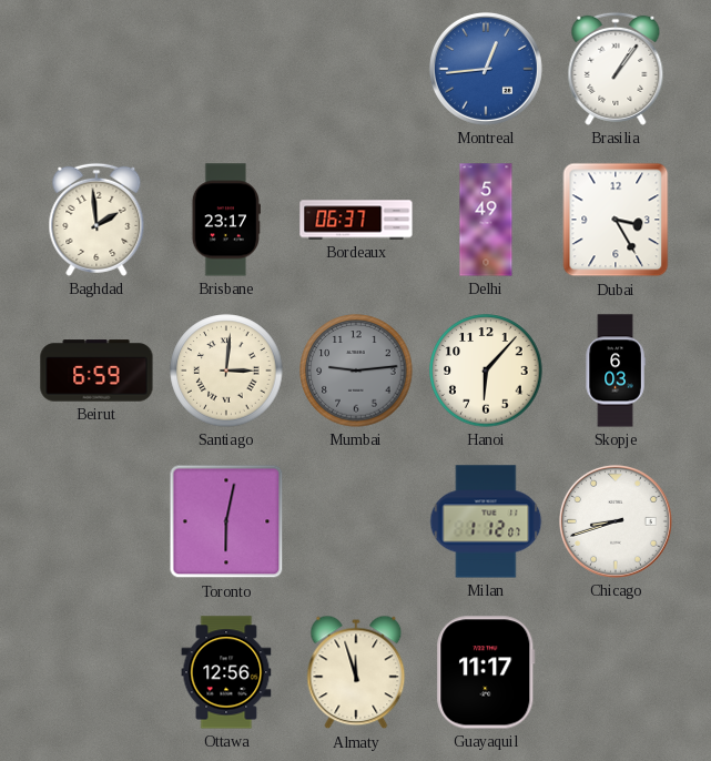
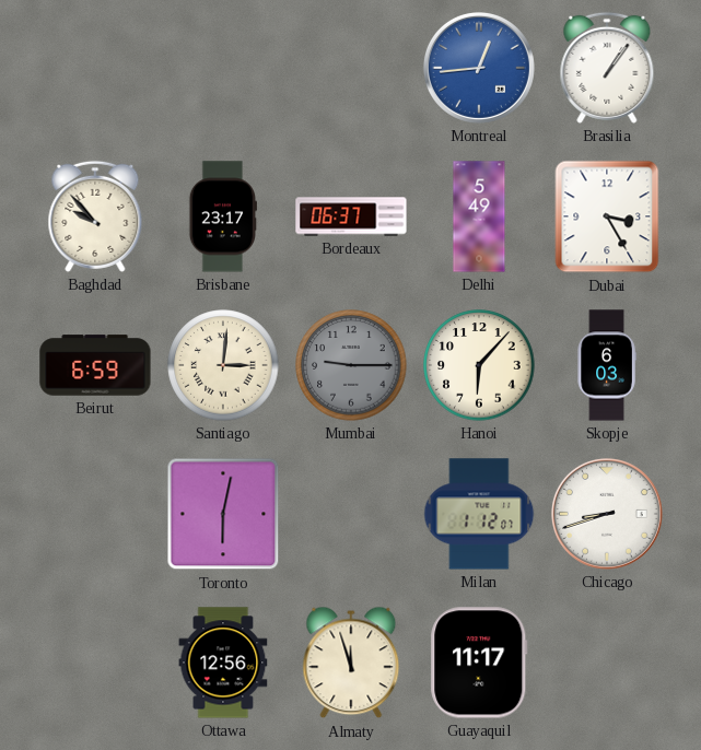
Baghdad: 1:59 -> 9:53
Mumbai: 9:14 -> 9:15
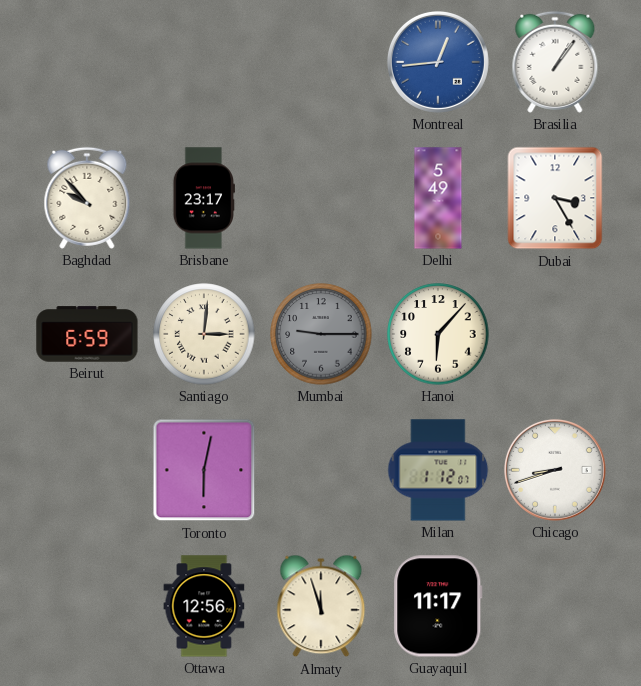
Bordeaux: 06:37 -> none
Skopje: 6:03 -> none
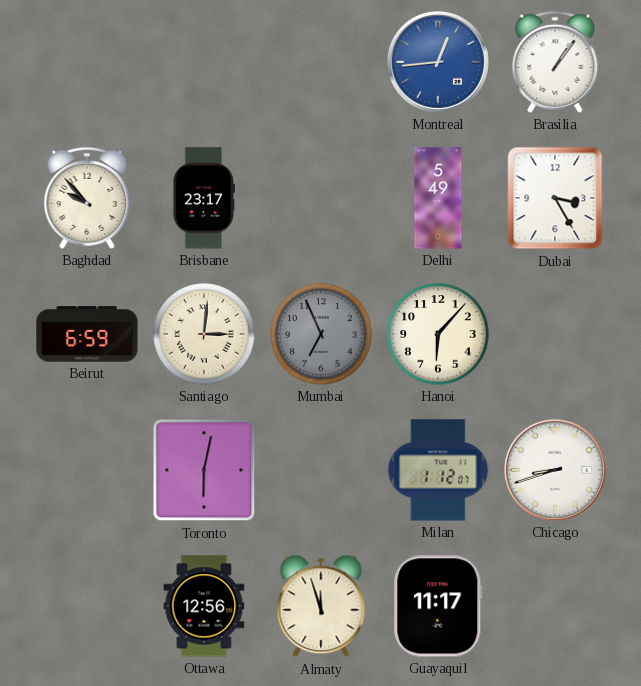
Mumbai: 9:15 -> 6:56
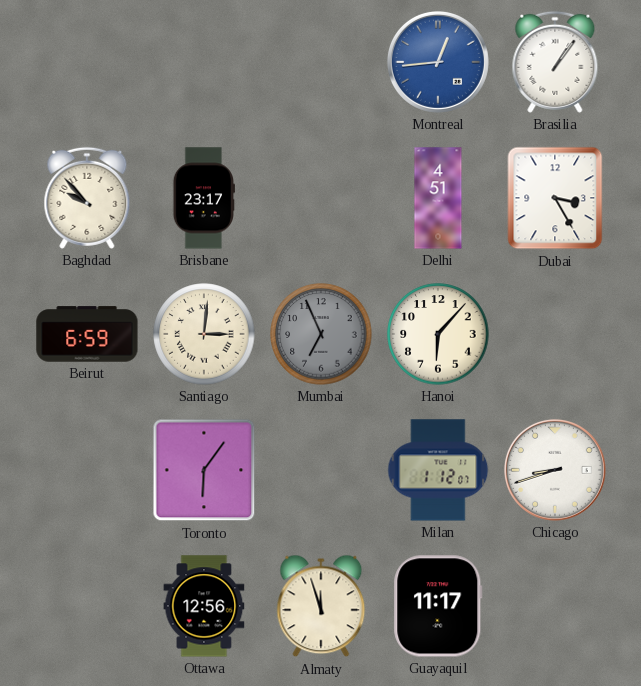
Delhi: 5:49 -> 4:51
Toronto: 6:02 -> 6:06
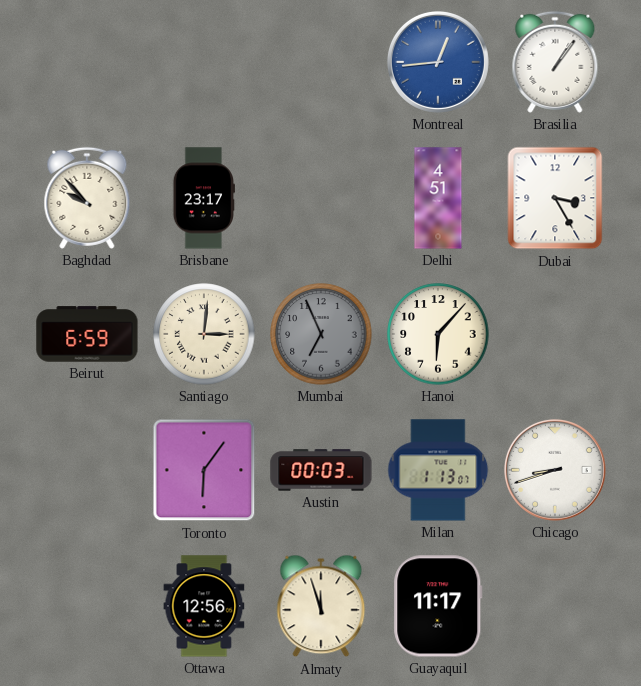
Austin: none -> 00:03
Milan: 1:12 -> 1:13
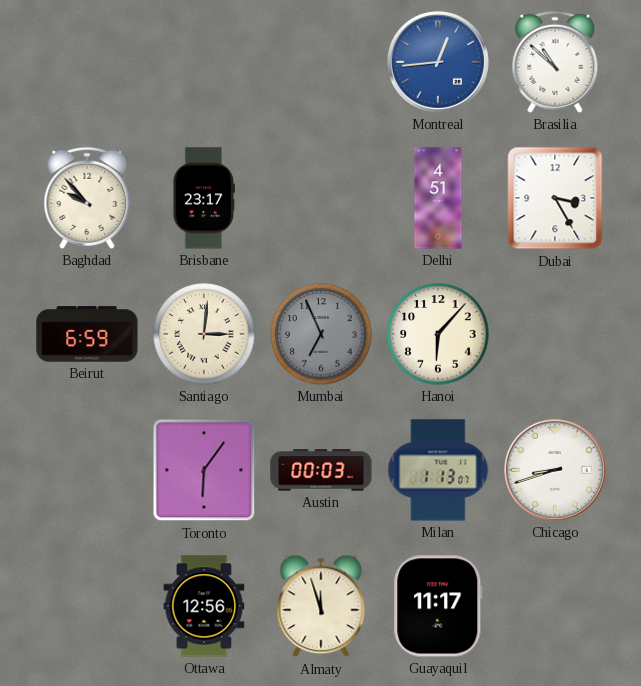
Brasilia: 1:06 -> 10:52
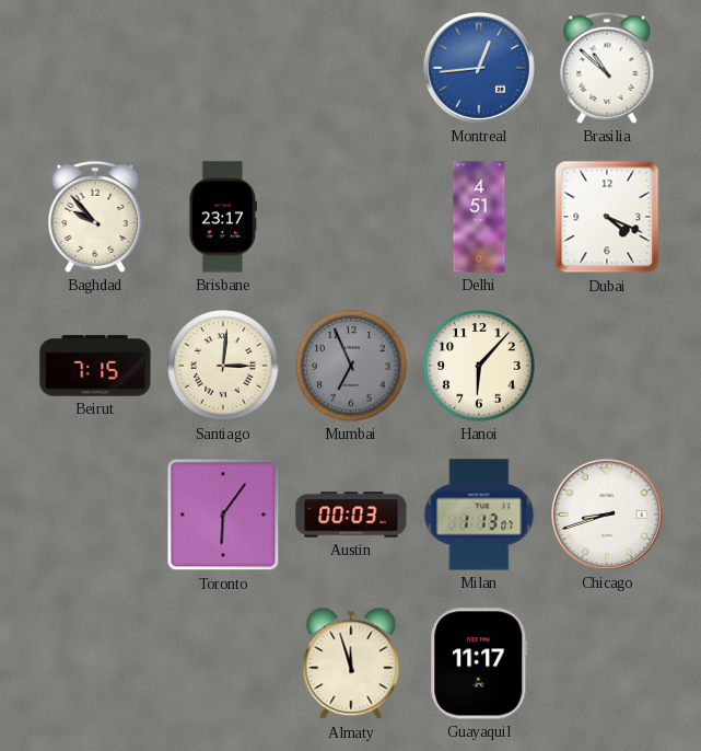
Dubai: 3:25 -> 4:19
Beirut: 6:59 -> 7:15
Ottawa: 12:56 -> none
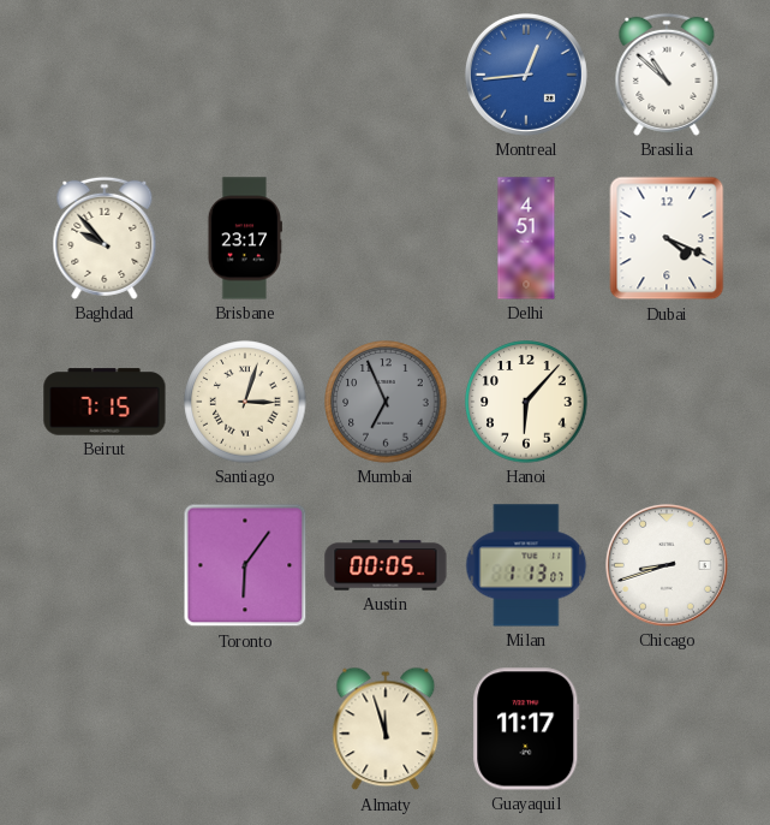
Santiago: 3:01 -> 3:03
Austin: 00:03 -> 00:05
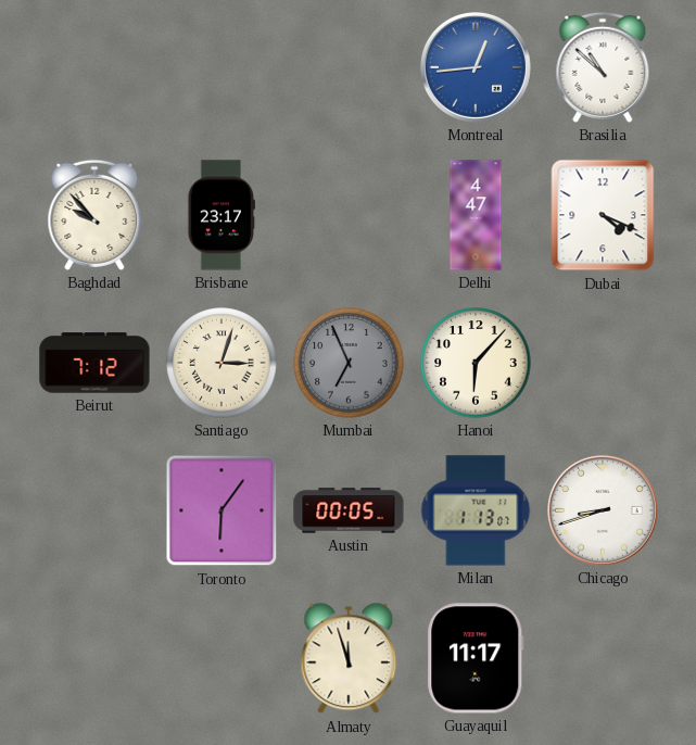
Delhi: 4:51 -> 4:47
Beirut: 7:15 -> 7:12
